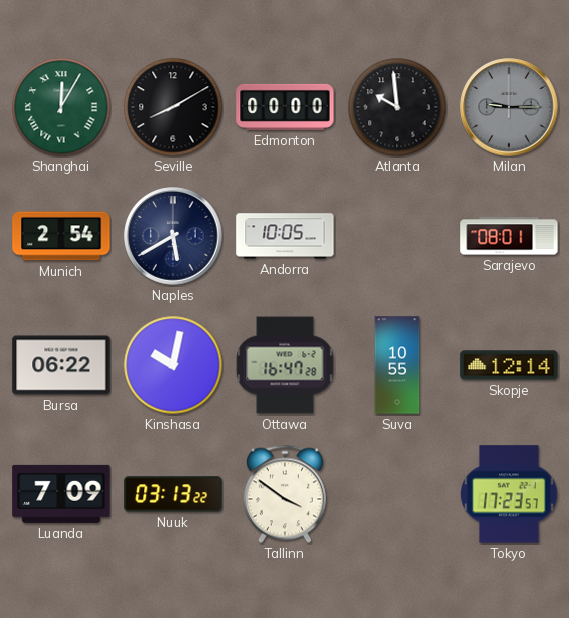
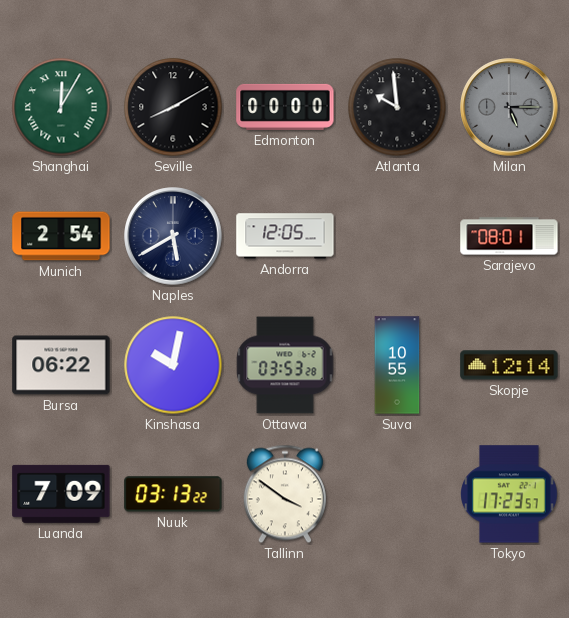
Milan: 9:15 -> 5:15
Andorra: 10:05 -> 12:05
Ottawa: 16:47 -> 03:53
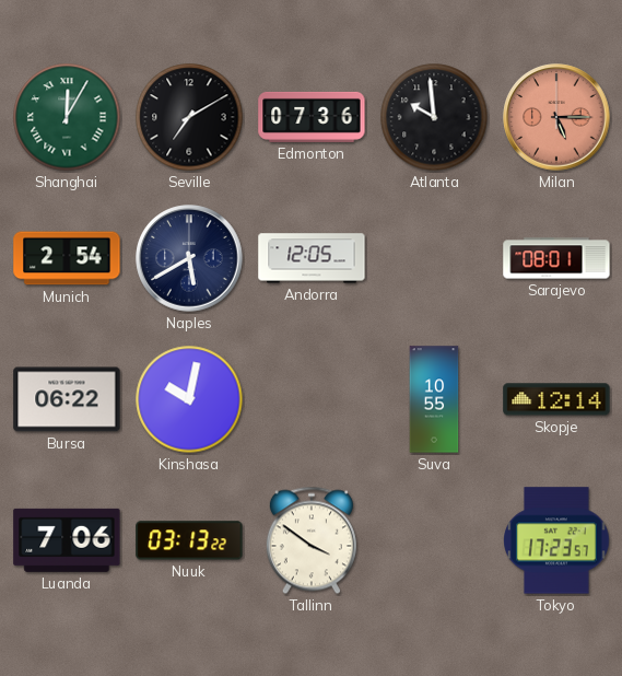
Seville: 8:10 -> 7:10
Edmonton: 00:00 -> 07:36
Milan dial: grey -> salmon
Ottawa: 03:53 -> none
Luanda: 7:09 -> 7:06
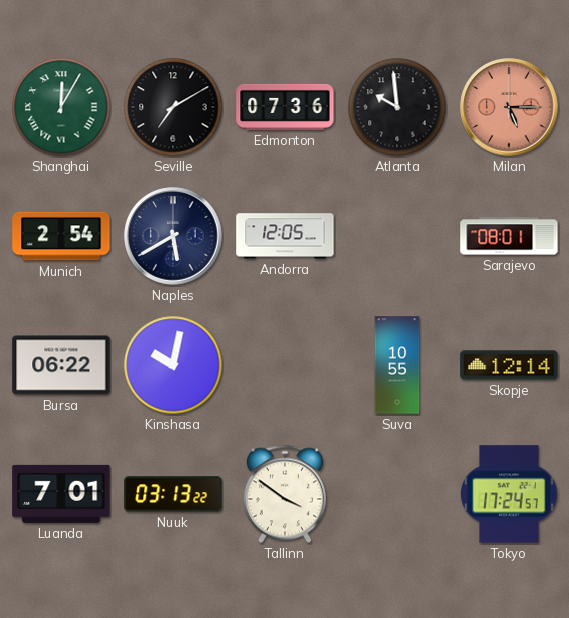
Luanda: 7:06 -> 7:01
Tokyo: 17:23 -> 17:24
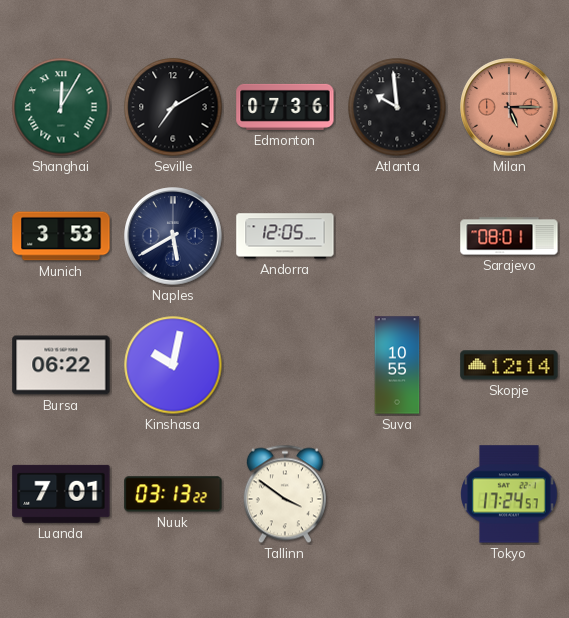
Munich: 2:54 -> 3:53
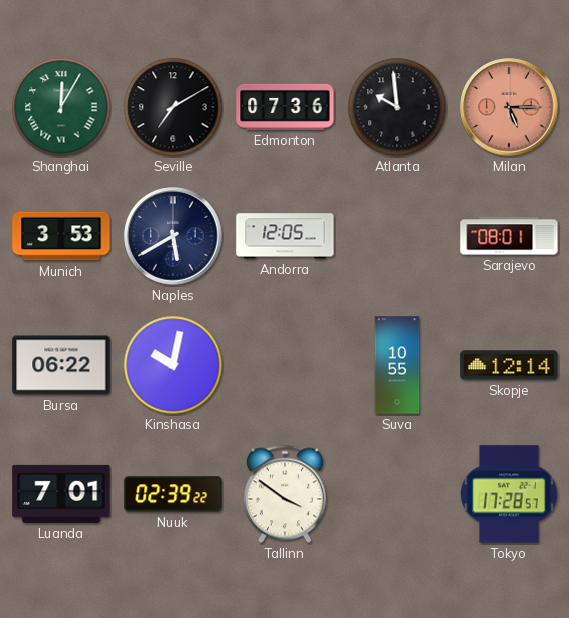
Nuuk: 03:13 -> 02:39
Tokyo: 17:24 -> 17:28
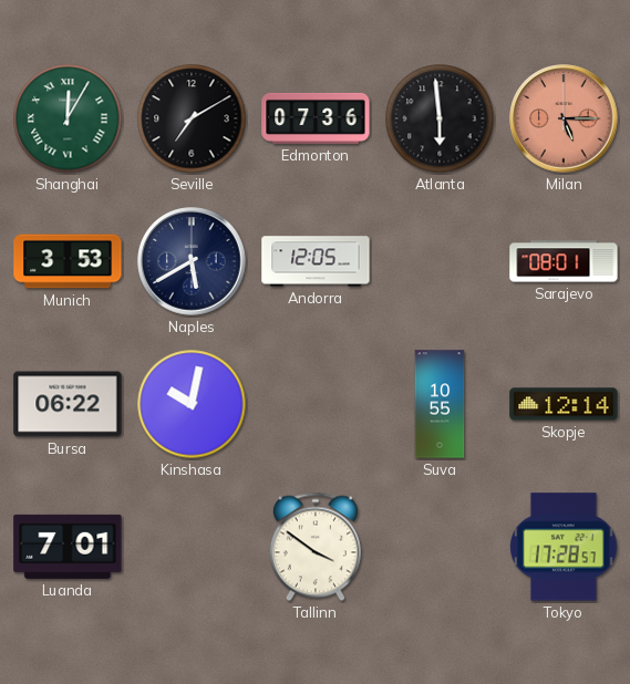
Atlanta: 9:59 -> 5:59
Nuuk: 02:39 -> none
